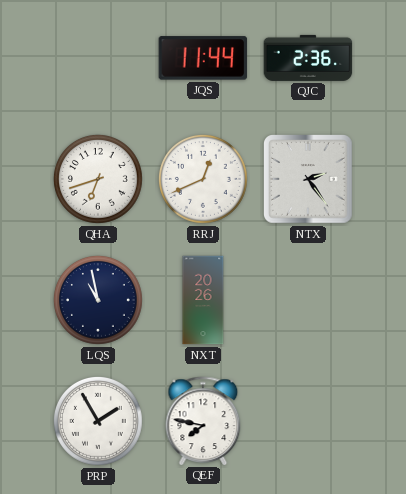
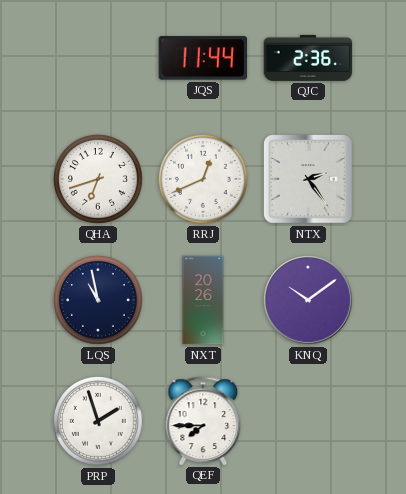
KNQ: none -> 10:09
PRP: 1:55 -> 1:57
QEF: 7:47 -> 7:45
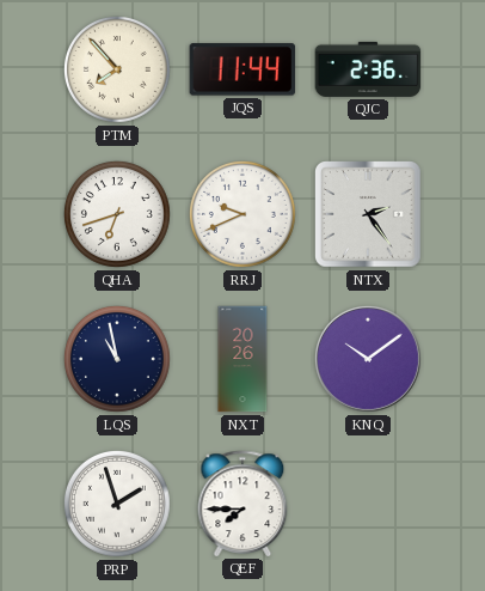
PTM: none -> 7:53
RRJ: 12:41 -> 9:41
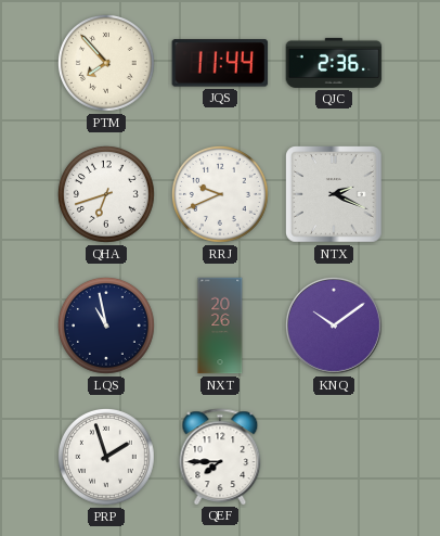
NTX: 2:24 -> 2:19
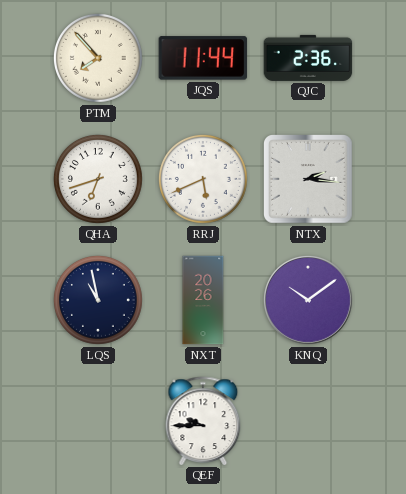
RRJ: 9:41 -> 5:41
NTX: 2:19 -> 2:16
PRP: 1:57 -> none
QEF: 7:45 -> 9:45
